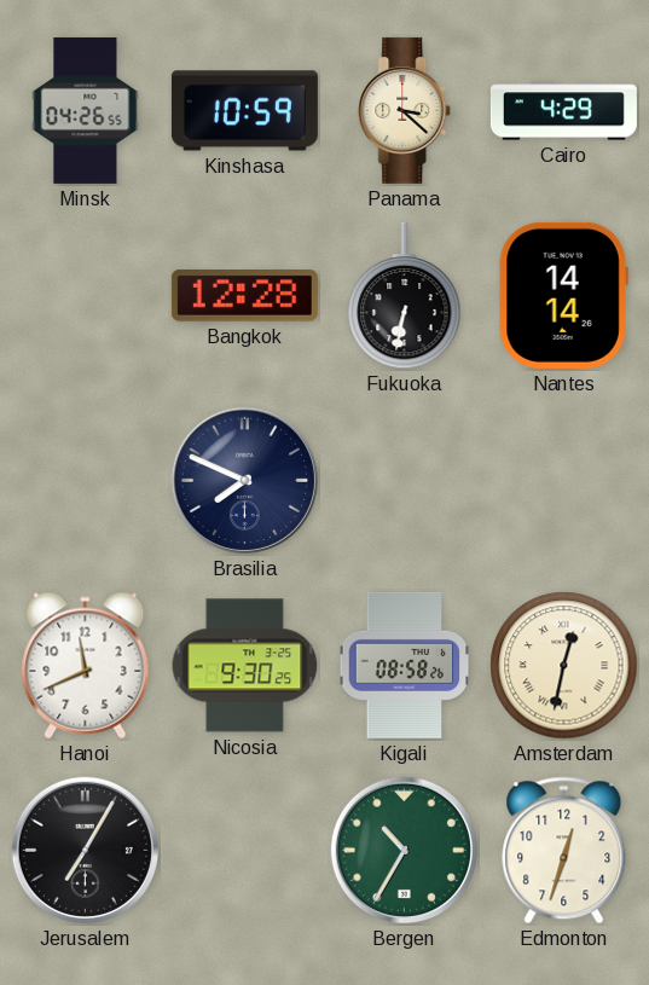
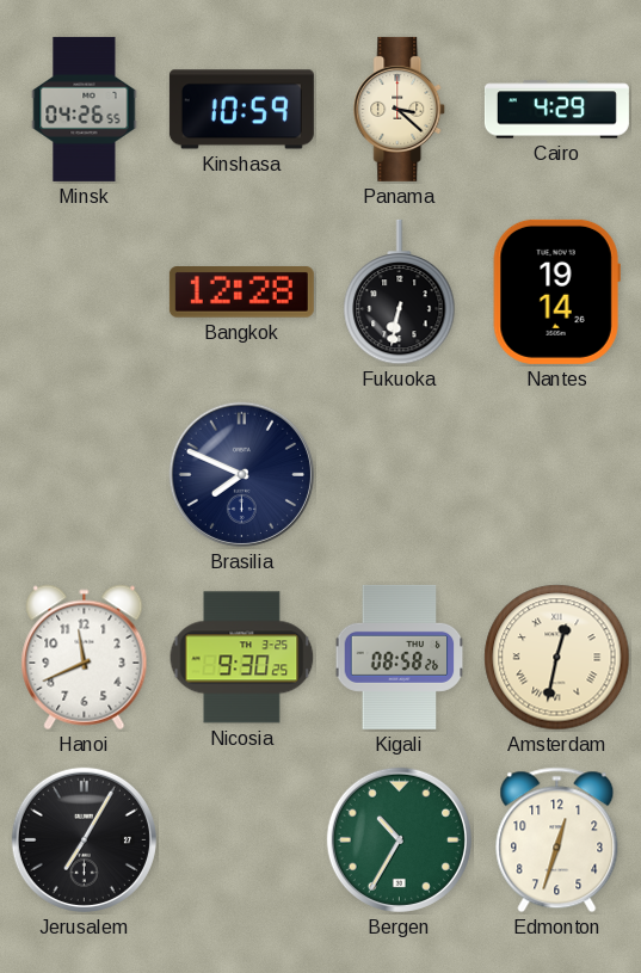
Nantes: 14:14 -> 19:14
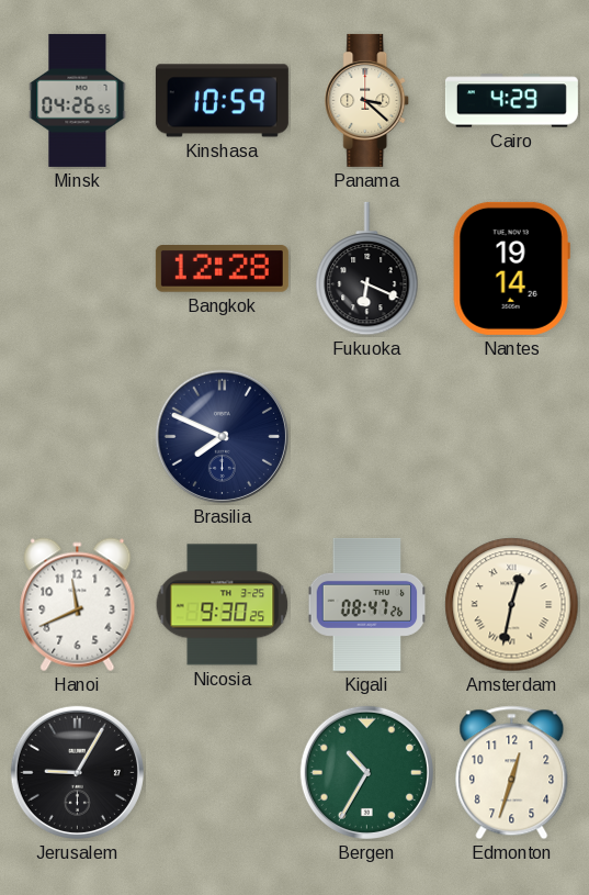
Fukuoka: 6:32 -> 6:19
Kigali: 08:58 -> 08:47
Jerusalem: 7:05 -> 9:05
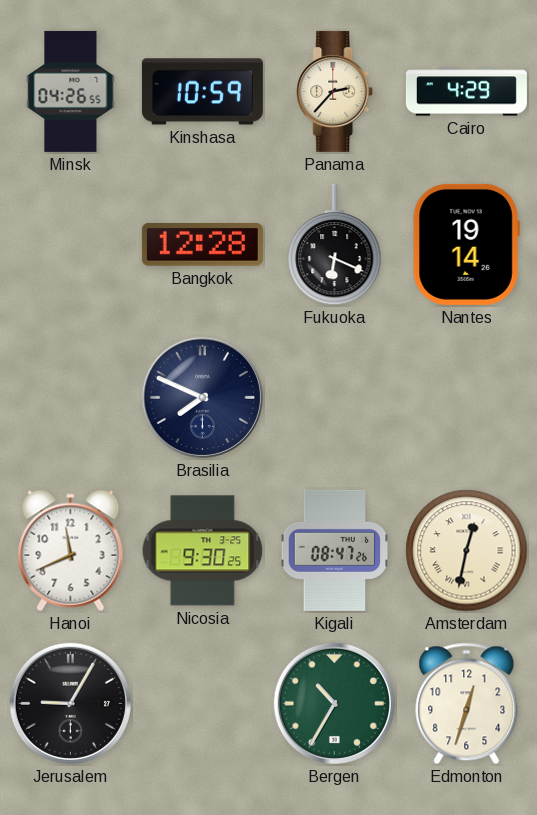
Panama: 3:22 -> 2:37
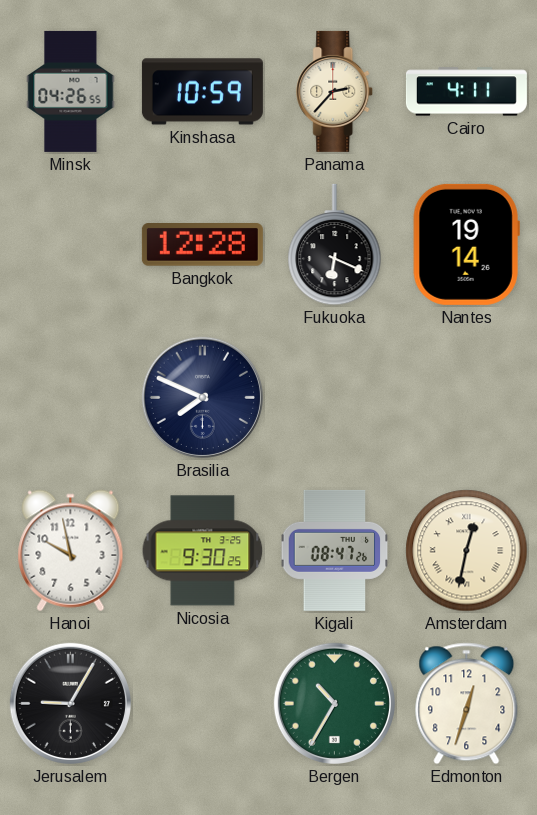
Cairo: 4:29 -> 4:11
Hanoi: 11:41 -> 9:58
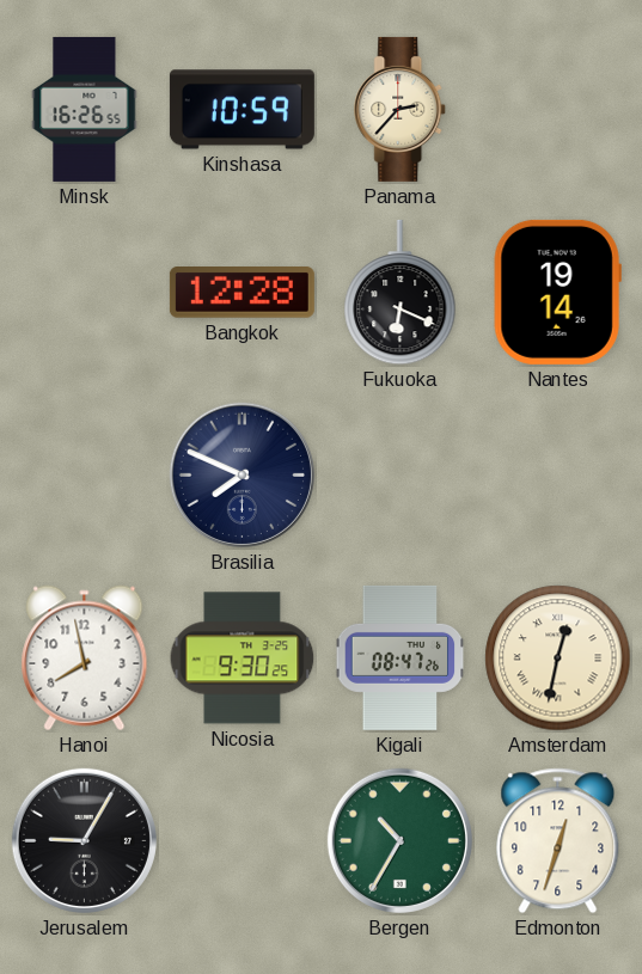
Minsk: 04:26 -> 16:26
Cairo: 4:11 -> none
Hanoi: 9:58 -> 7:58
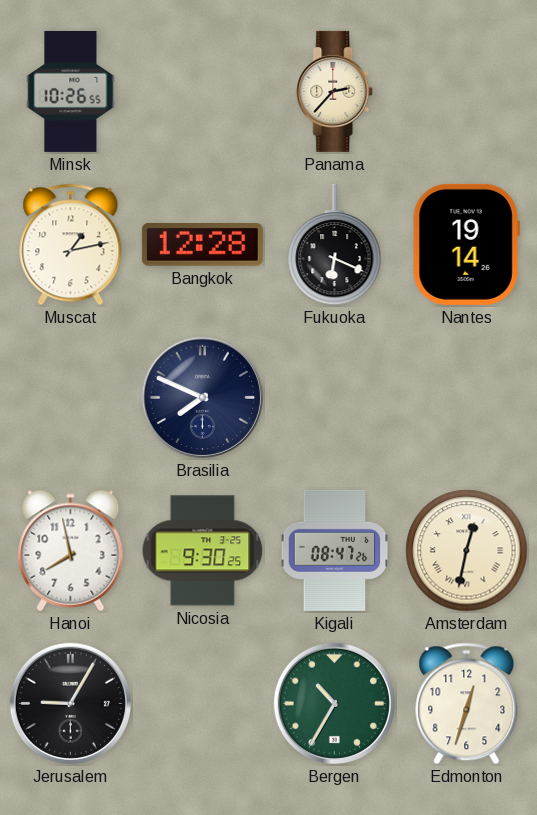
Minsk: 16:26 -> 10:26
Kinshasa: 10:59 -> none
Muscat: none -> 1:13
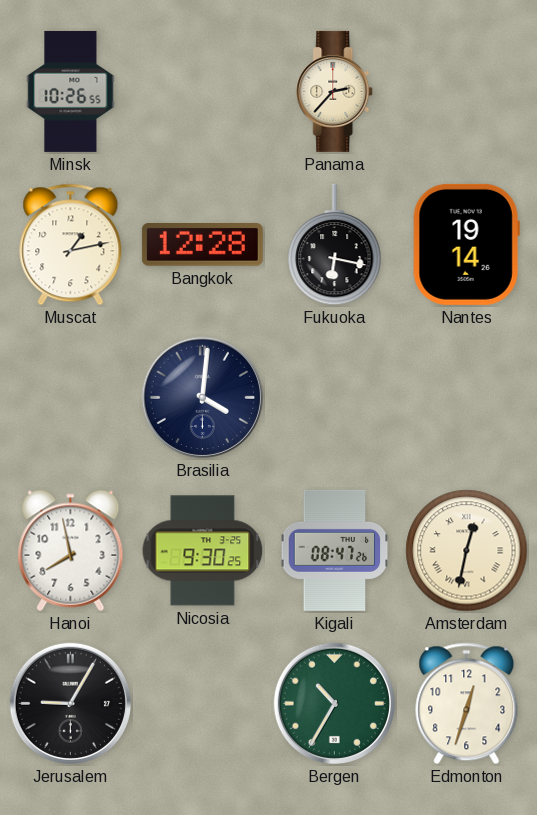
Fukuoka: 6:19 -> 6:17
Brasilia: 7:49 -> 4:01
